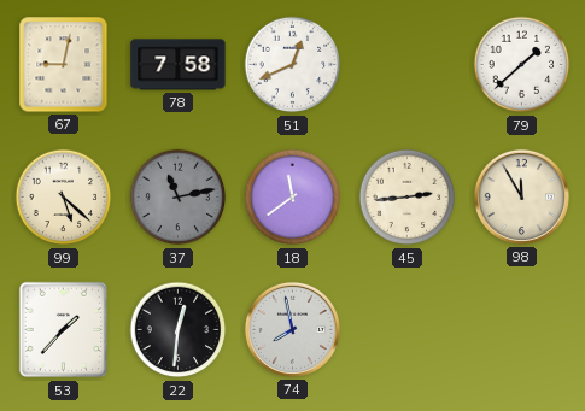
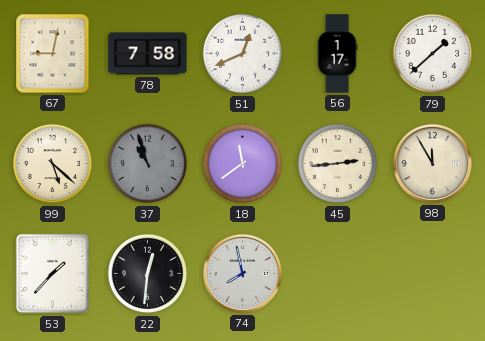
56: none -> 1:17
37: 11:13 -> 10:57
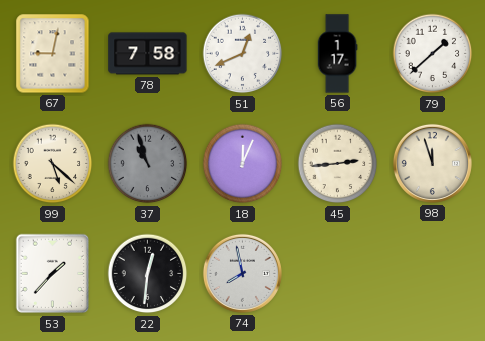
18: 11:39 -> 12:04
98: 11:55 -> 11:57
